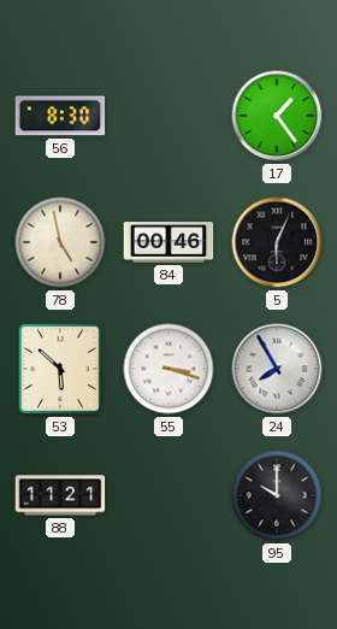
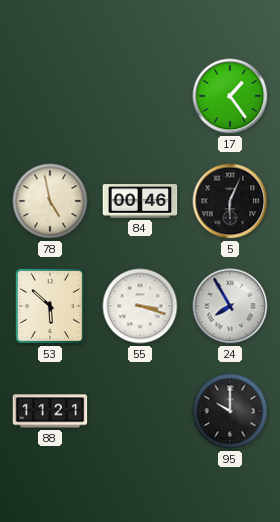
56: 8:30 -> none
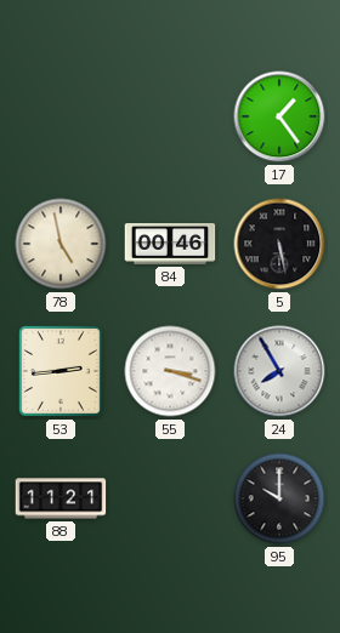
5: 6:04 -> 5:28
53: 5:52 -> 2:44
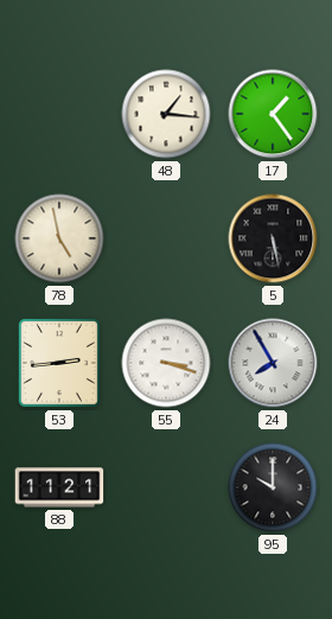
48: none -> 1:16
84: 00:46 -> none
